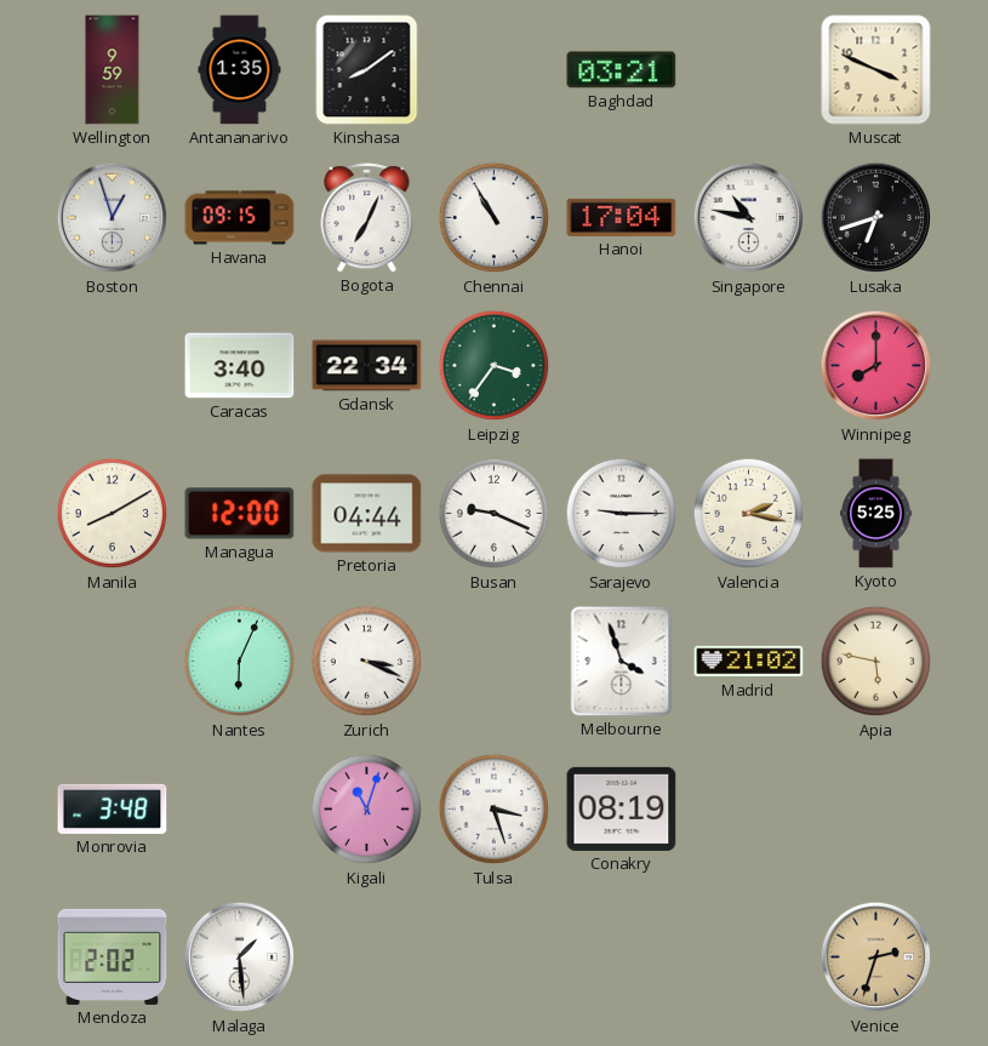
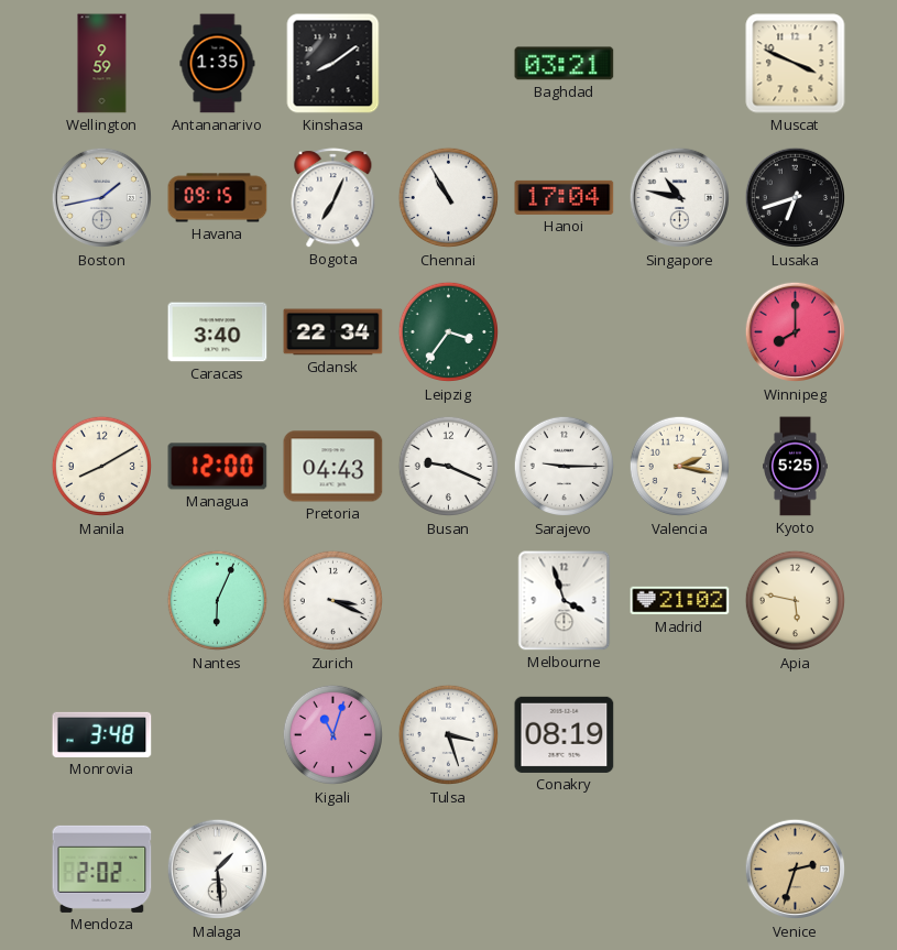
Boston: 12:57 -> 1:43
Pretoria: 04:44 -> 04:43
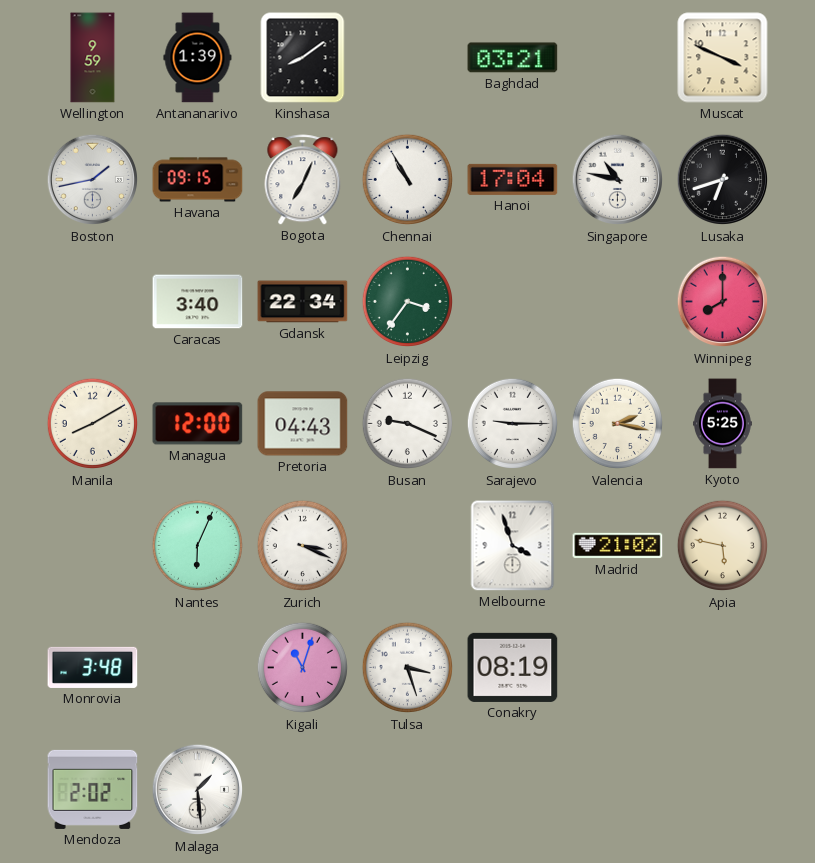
Antananarivo: 1:35 -> 1:39
Venice: 2:33 -> none
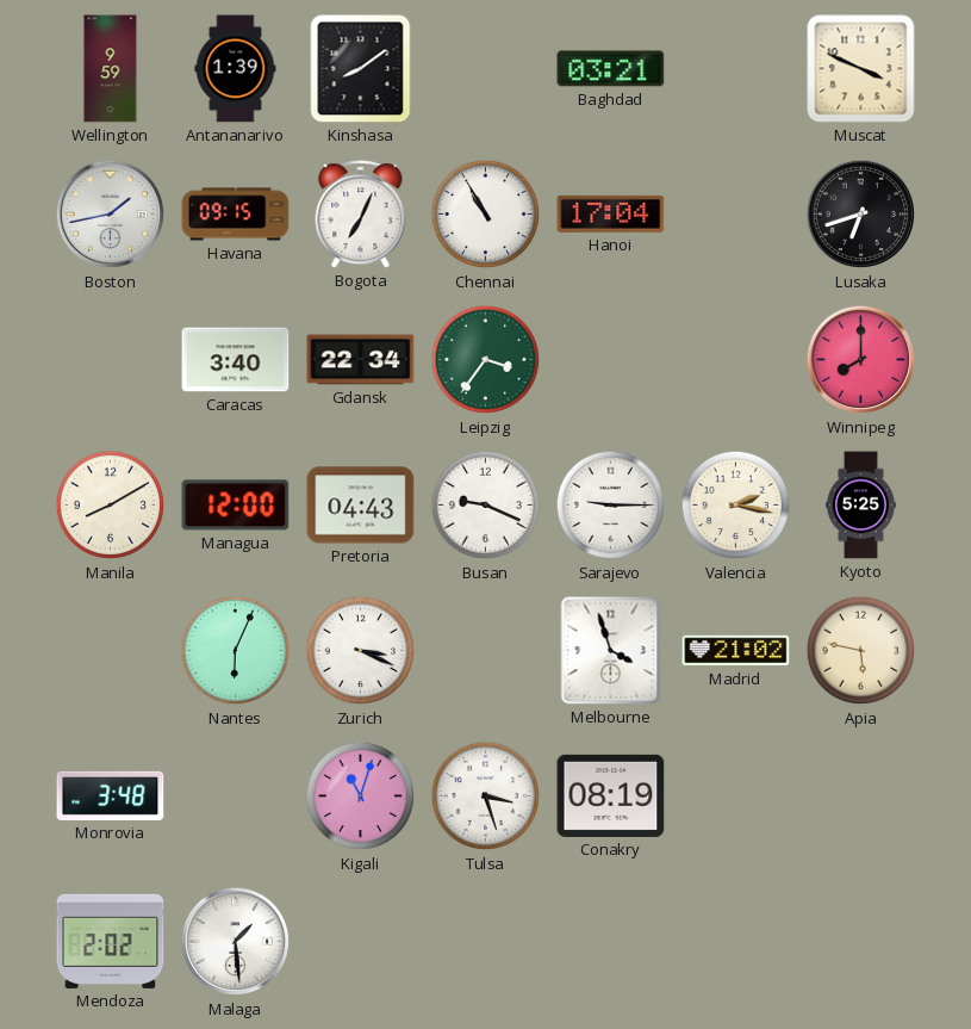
Singapore: 10:47 -> none
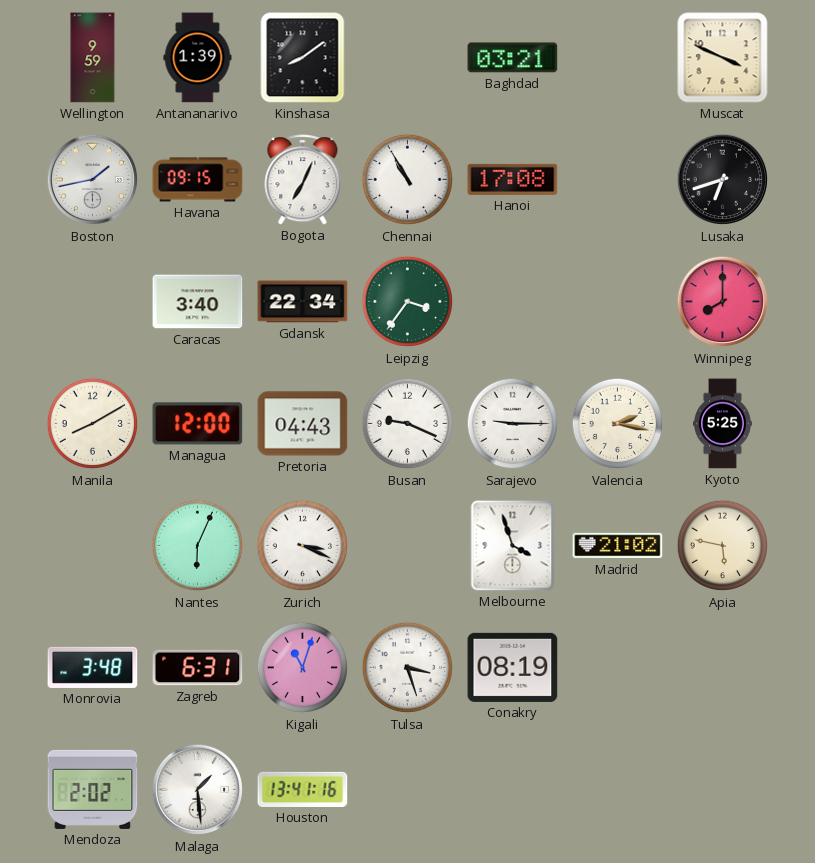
Hanoi: 17:04 -> 17:08
Zagreb: none -> 6:31
Houston: none -> 13:41
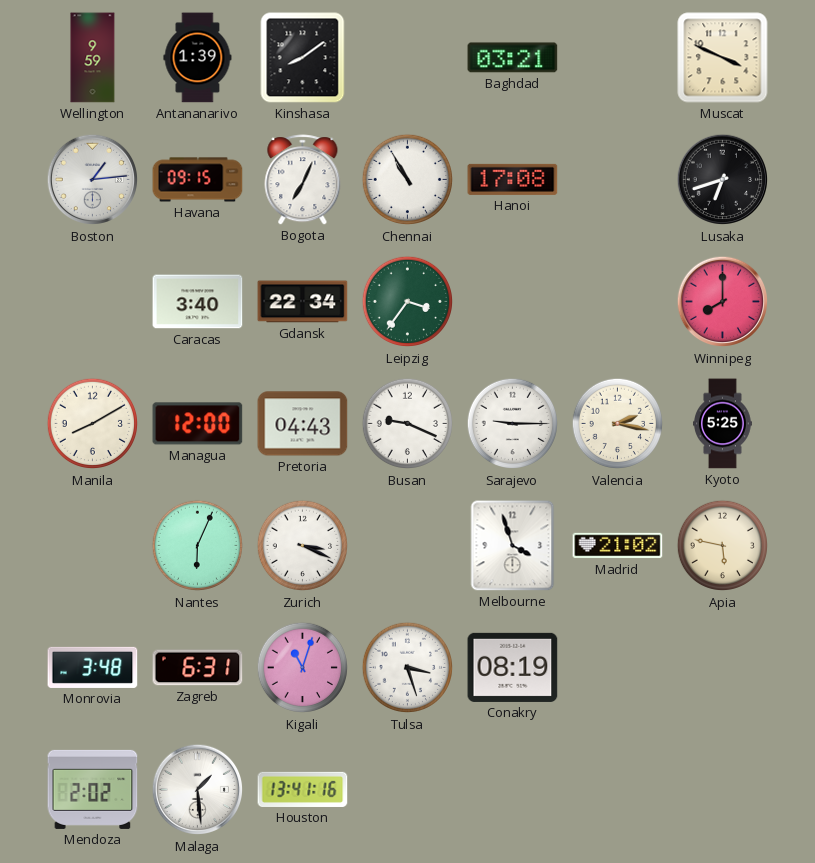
Boston: 1:43 -> 1:14
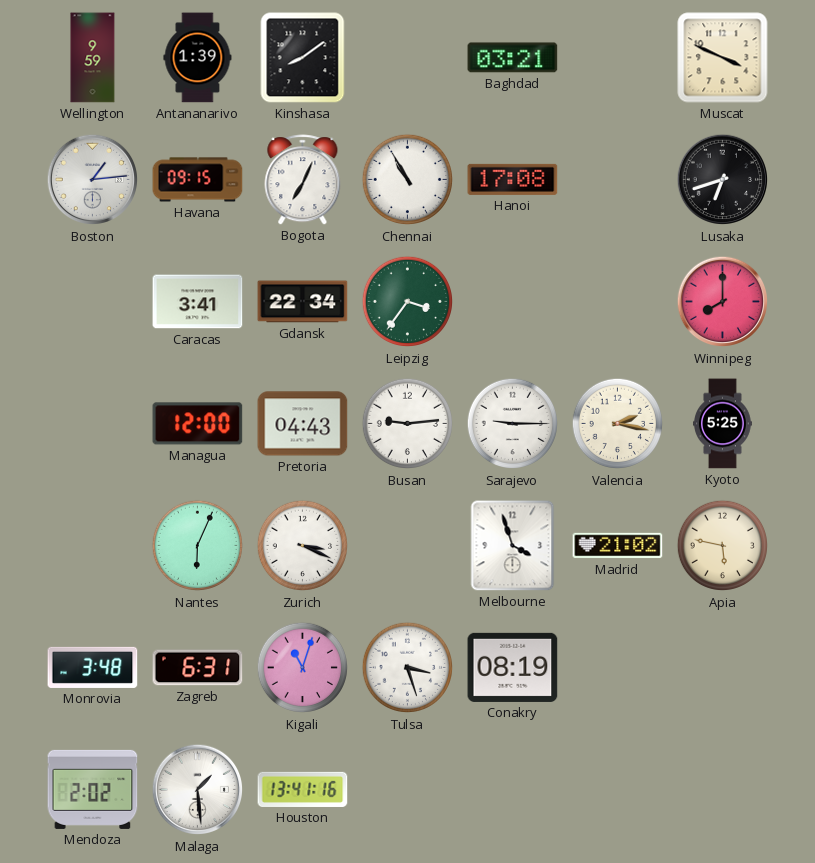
Caracas: 3:40 -> 3:41
Manila: 8:10 -> none
Busan: 9:19 -> 9:14
